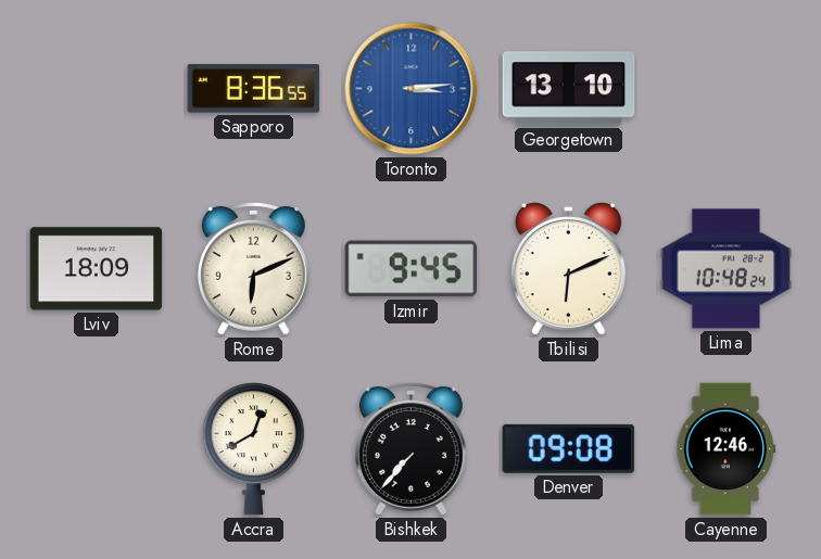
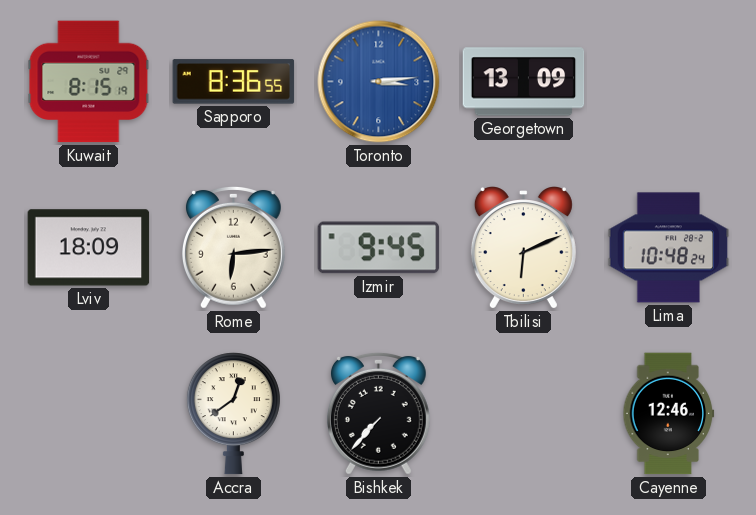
Kuwait: none -> 8:15
Georgetown: 13:10 -> 13:09
Rome: 6:11 -> 6:14
Accra: 12:40 -> 12:39
Denver: 09:08 -> none
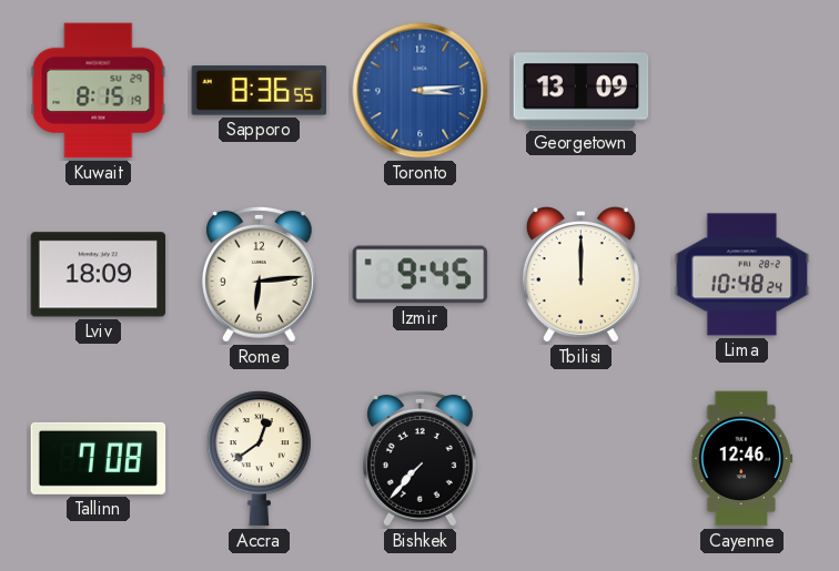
Tbilisi: 6:11 -> 12:00
Tallinn: none -> 7:08
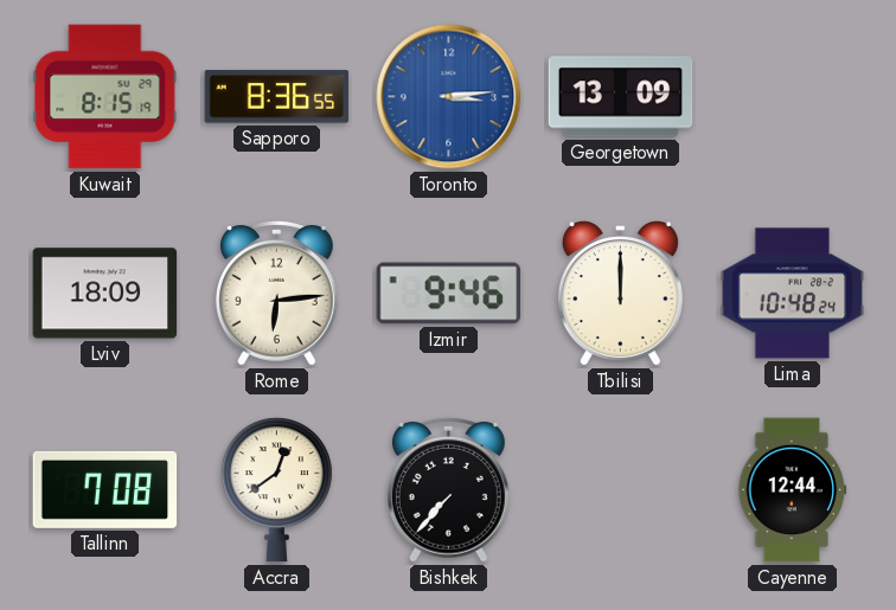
Izmir: 9:45 -> 9:46
Cayenne: 12:46 -> 12:44
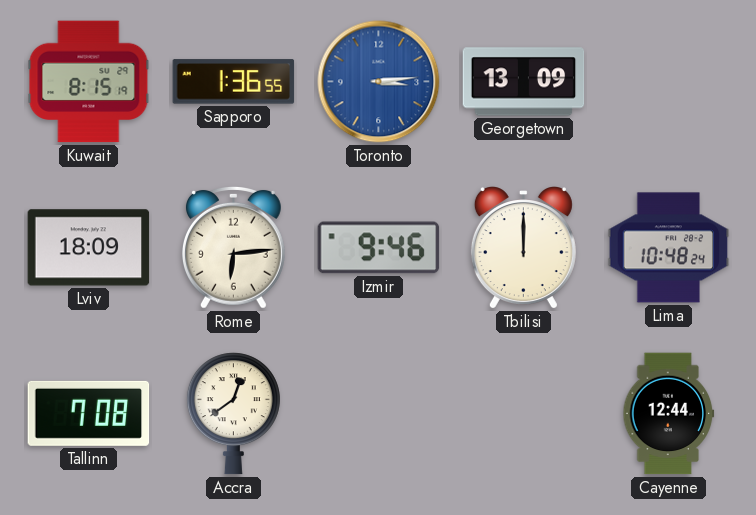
Sapporo: 8:36 -> 1:36
Bishkek: 7:37 -> none
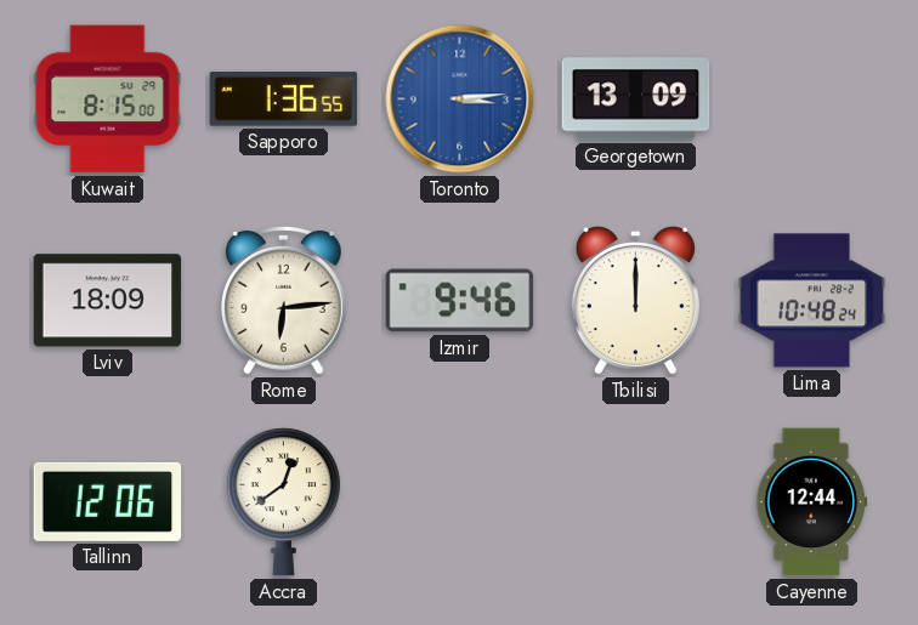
Kuwait: 8:15:19 -> 8:15:00
Tallinn: 7:08 -> 12:06
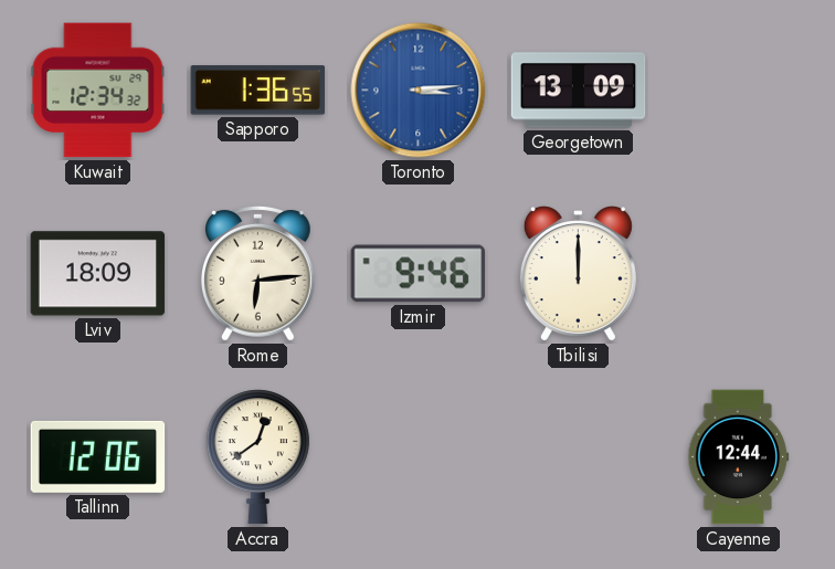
Kuwait: 8:15 -> 12:34
Lima: 10:48 -> none
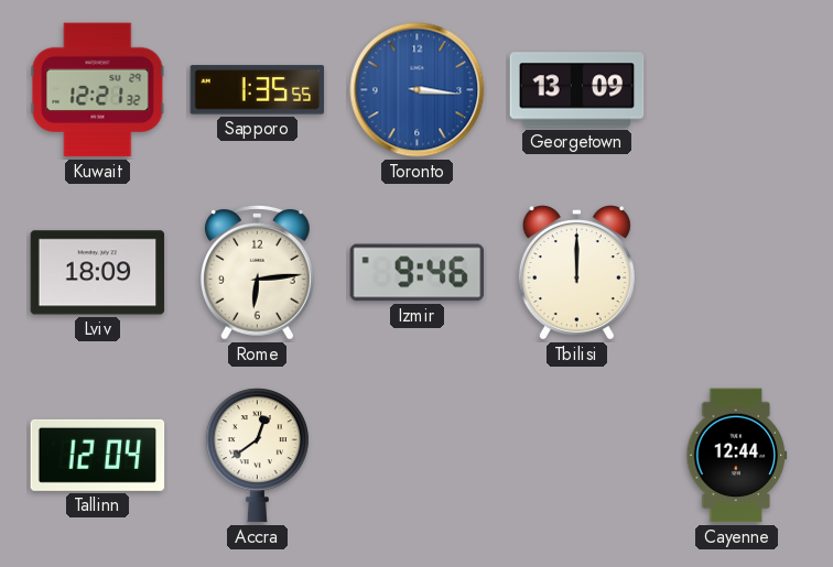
Kuwait: 12:34 -> 12:21
Sapporo: 1:36 -> 1:35
Toronto: 3:14 -> 3:16
Tallinn: 12:06 -> 12:04
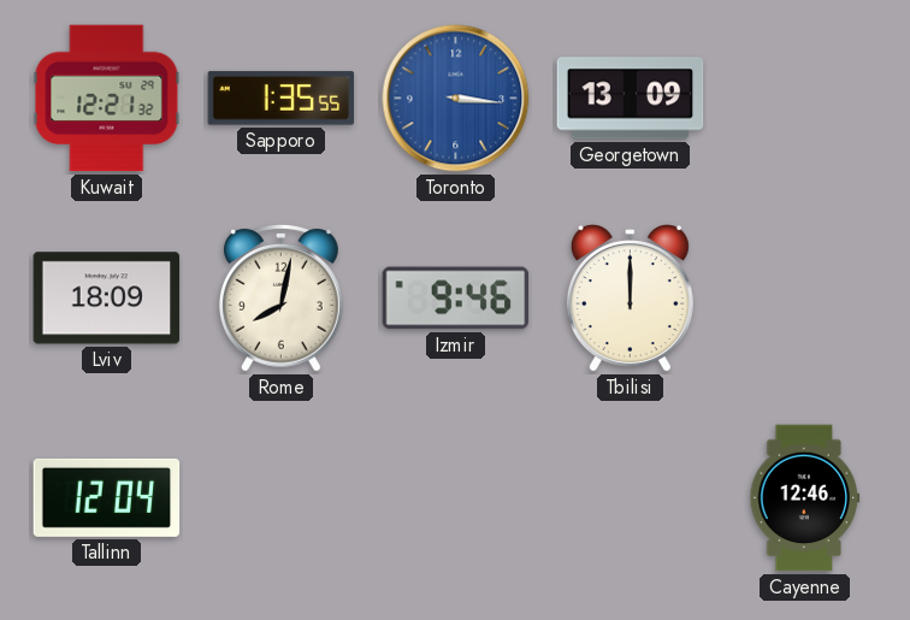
Rome: 6:14 -> 8:02
Accra: 12:39 -> none
Cayenne: 12:44 -> 12:46
